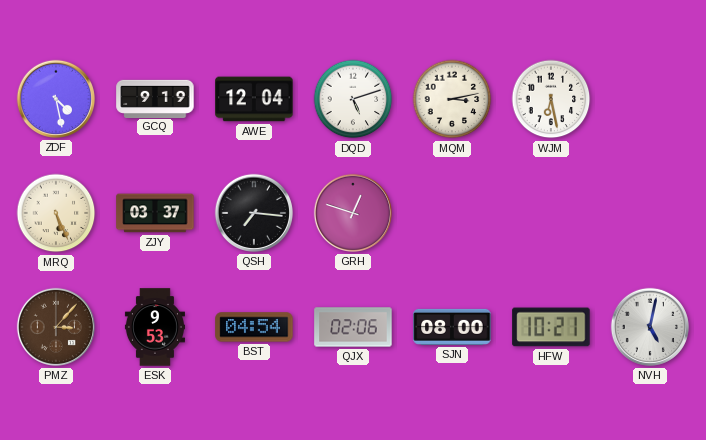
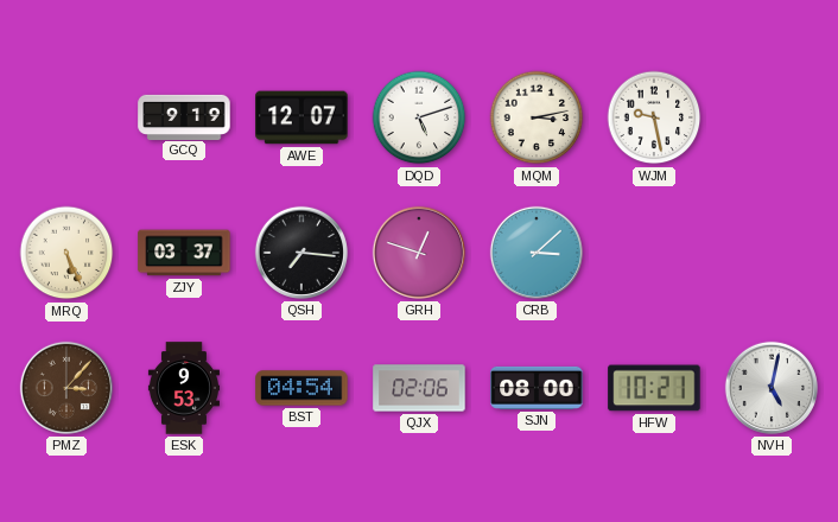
ZDF: 4:28 -> none
AWE: 12:04 -> 12:07
WJM: 6:28 -> 9:28
CRB: none -> 3:08
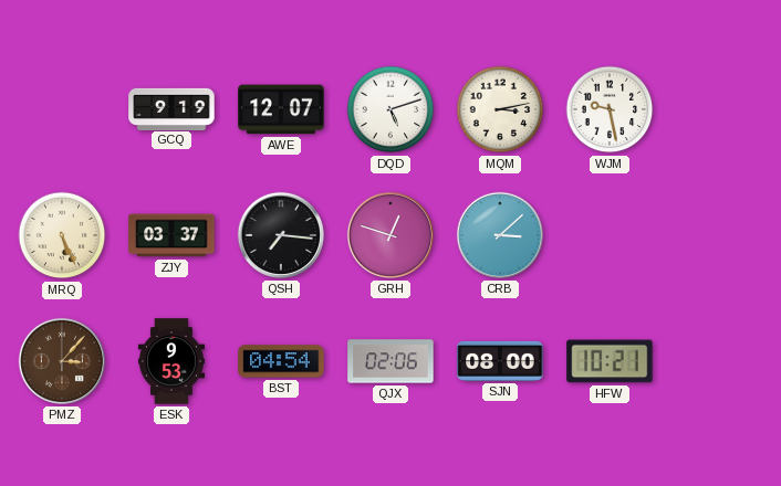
NVH: 5:02 -> none
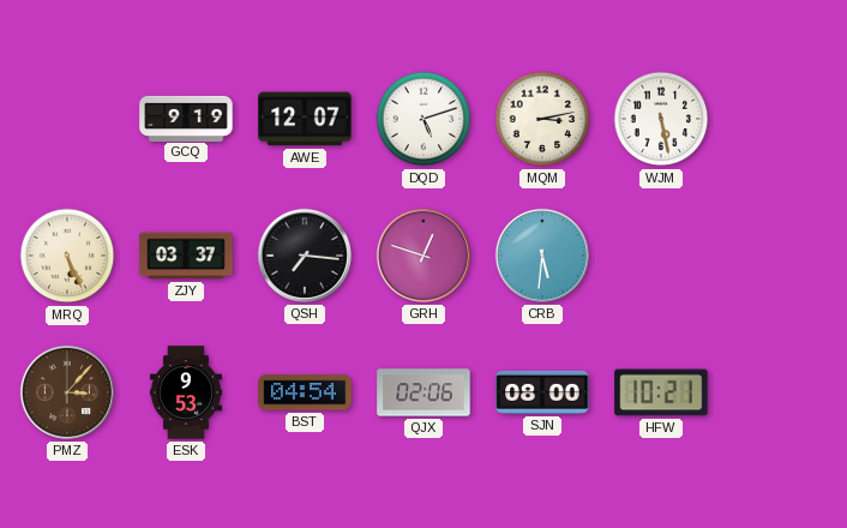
WJM: 9:28 -> 5:28
CRB: 3:08 -> 5:31
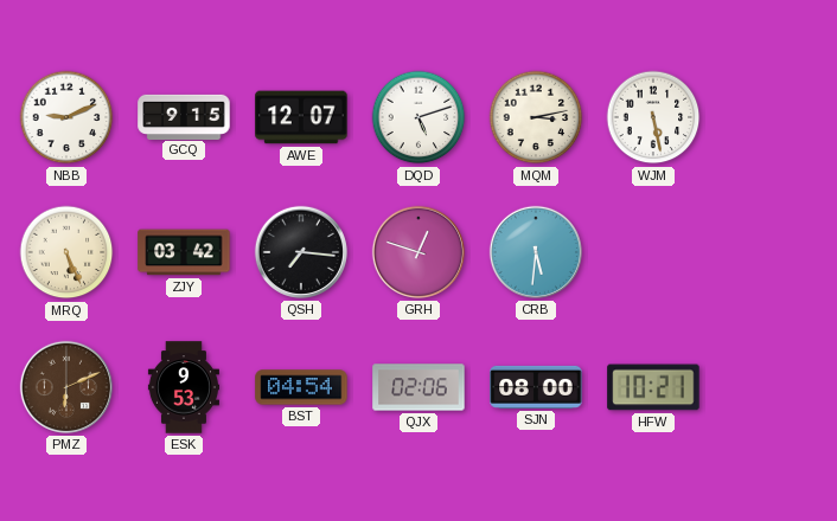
NBB: none -> 9:11
GCQ: 9:19 -> 9:15
ZJY: 03:37 -> 03:42
PMZ: 3:07 -> 6:11
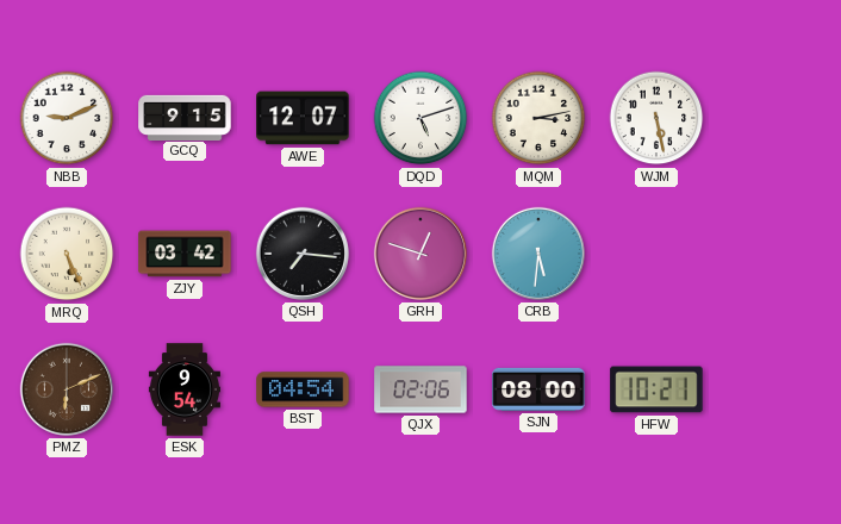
ESK: 9:53 -> 9:54
